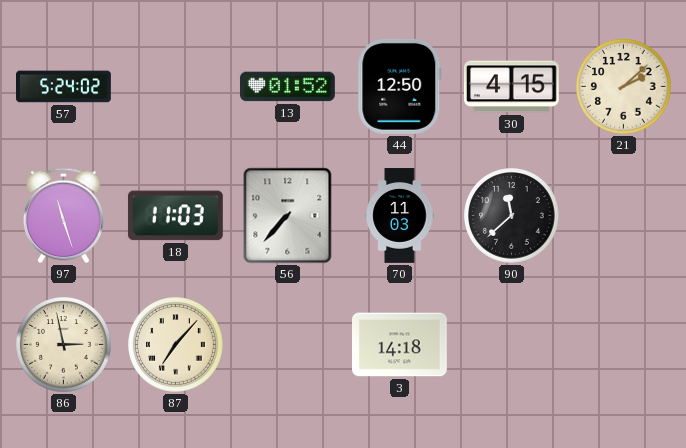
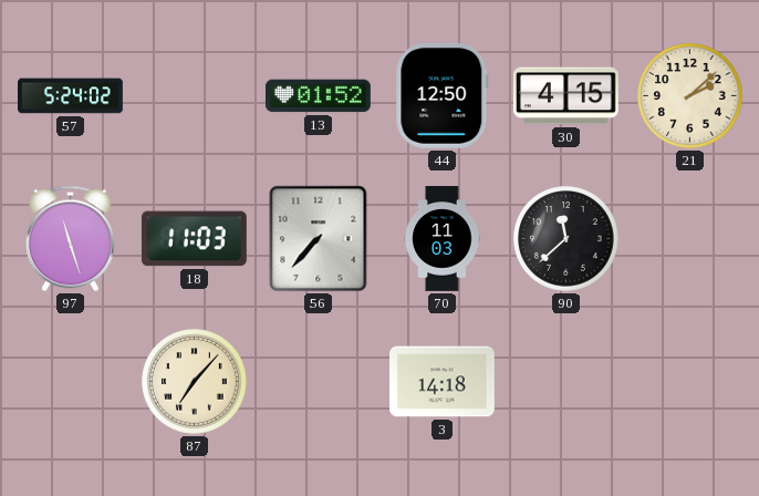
86: 2:58 -> none
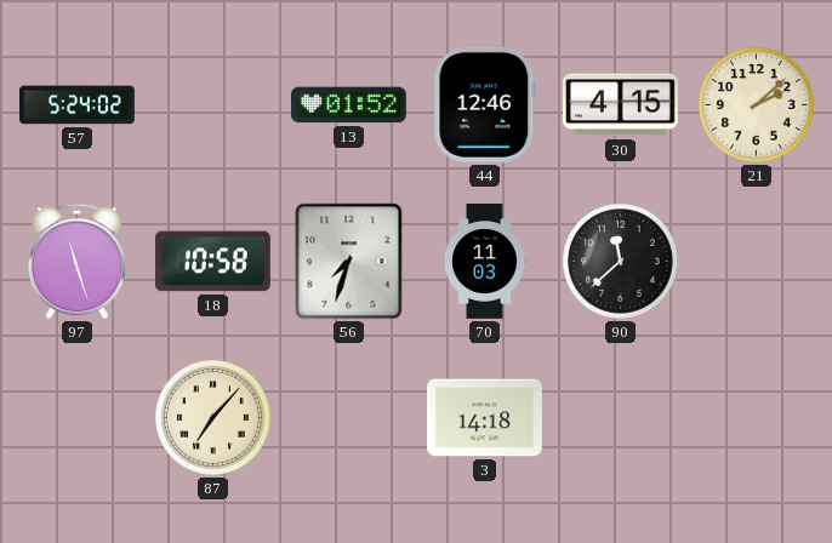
44: 12:50 -> 12:46
18: 11:03 -> 10:58
56: 7:37 -> 7:33
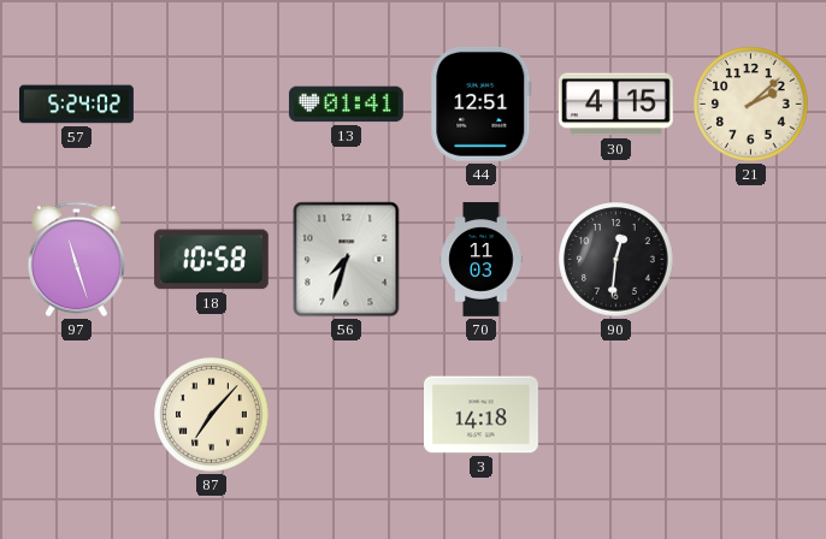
13: 01:52 -> 01:41
44: 12:46 -> 12:51
90: 11:38 -> 12:31
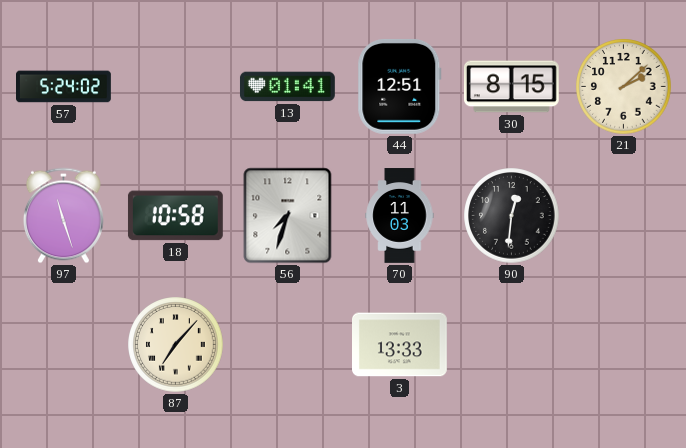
30: 4:15 -> 8:15
3: 14:18 -> 13:33
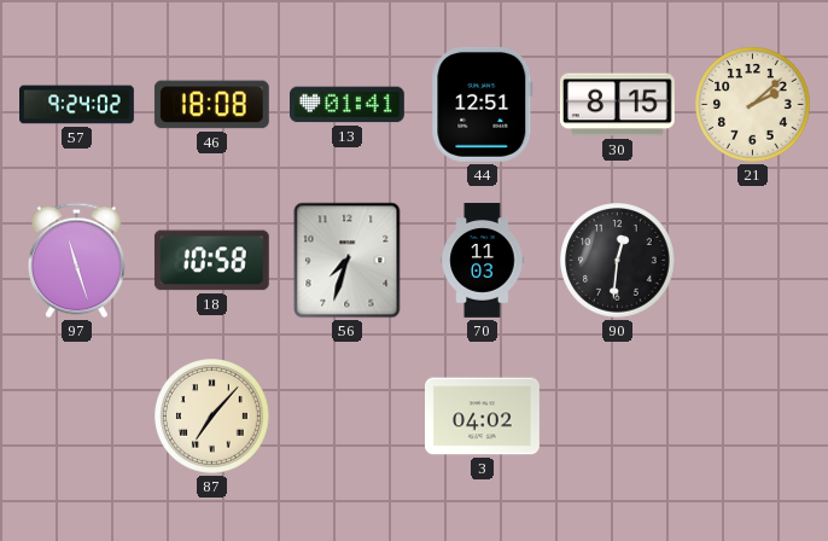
57: 5:24 -> 9:24
46: none -> 18:08
3: 13:33 -> 04:02
